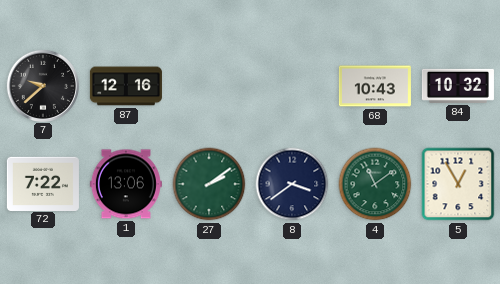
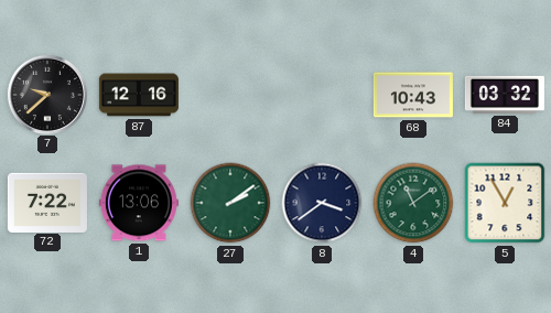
84: 10:32 -> 03:32
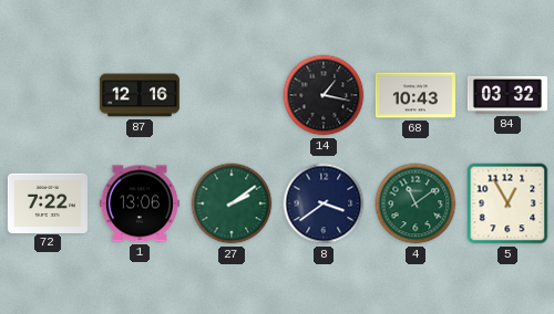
7: 9:38 -> none
14: none -> 1:17
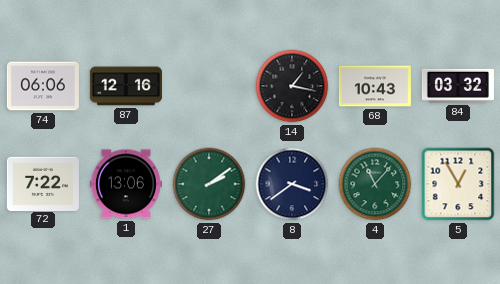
74: none -> 06:06
4: 11:09 -> 11:07
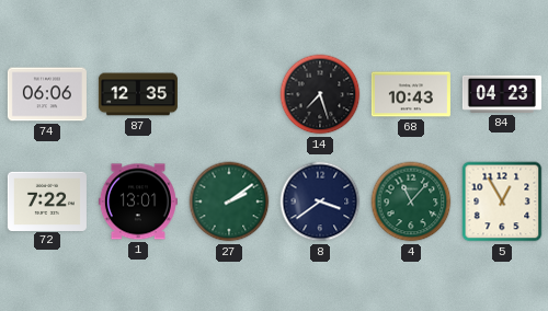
87: 12:16 -> 12:35
14: 1:17 -> 7:27
84: 03:32 -> 04:23
1: 13:06 -> 13:01
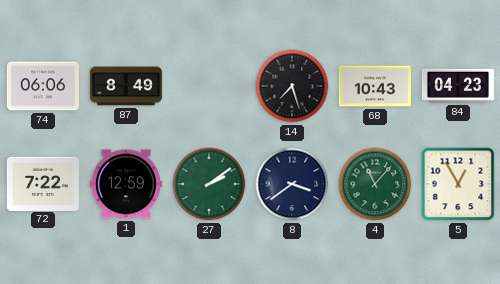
87: 12:35 -> 8:49
1: 13:01 -> 12:59
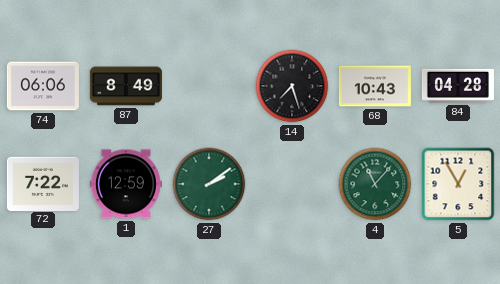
84: 04:23 -> 04:28
8: 3:39 -> none
